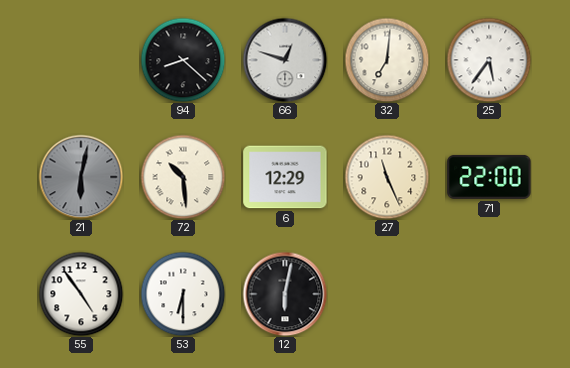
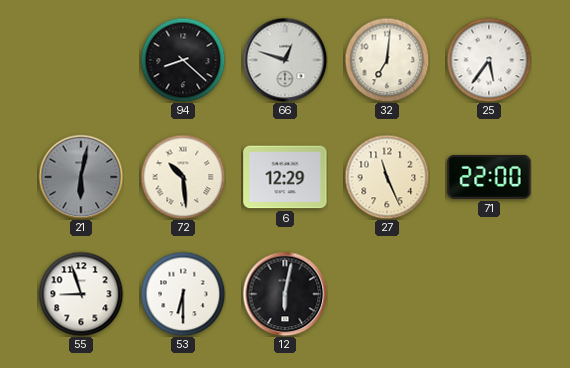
55: 4:54 -> 8:57
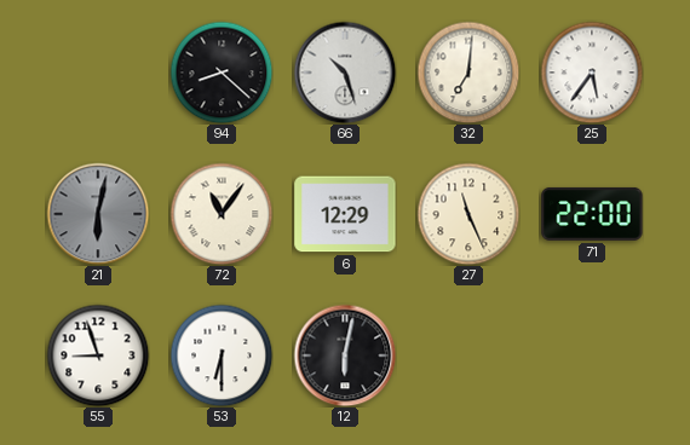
66: 12:48 -> 10:27
72: 10:29 -> 11:06
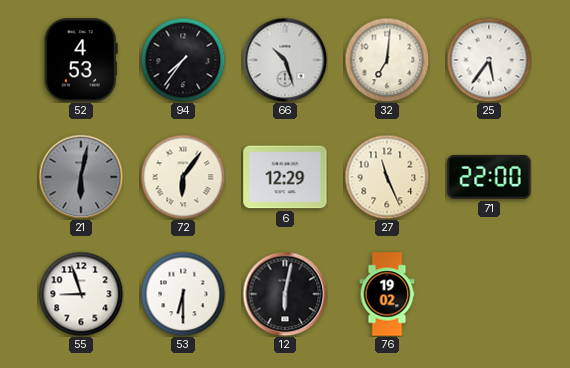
52: none -> 4:53
94: 8:22 -> 7:36
72: 11:06 -> 6:06
76: none -> 19:02
